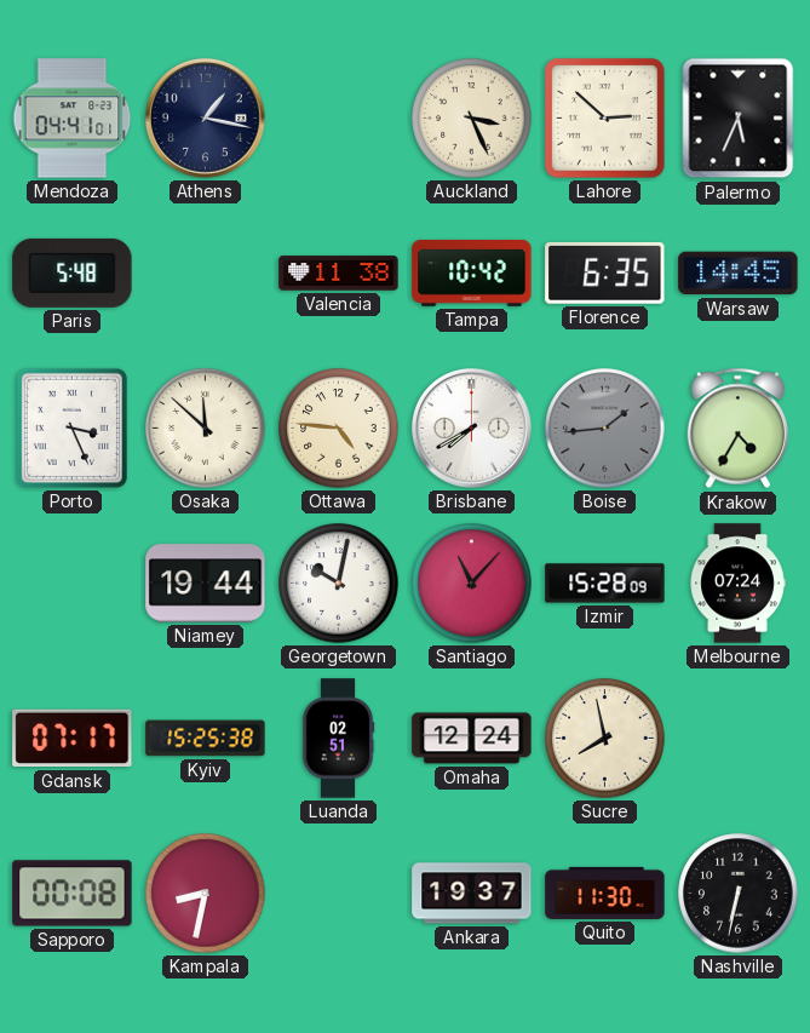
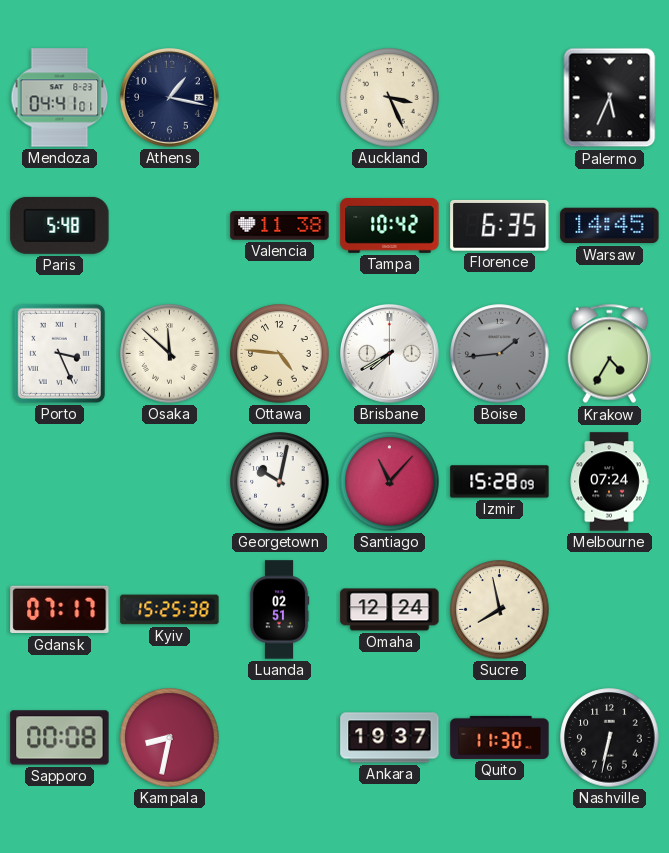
Lahore: 2:52 -> none
Niamey: 19:44 -> none
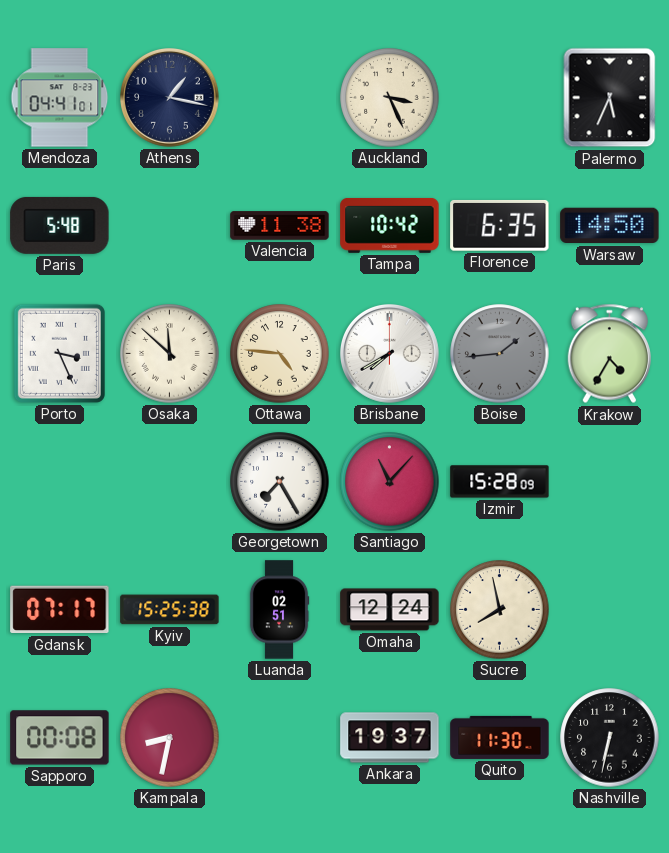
Warsaw: 14:45 -> 14:50
Georgetown: 10:02 -> 7:25
Melbourne: 07:24 -> none
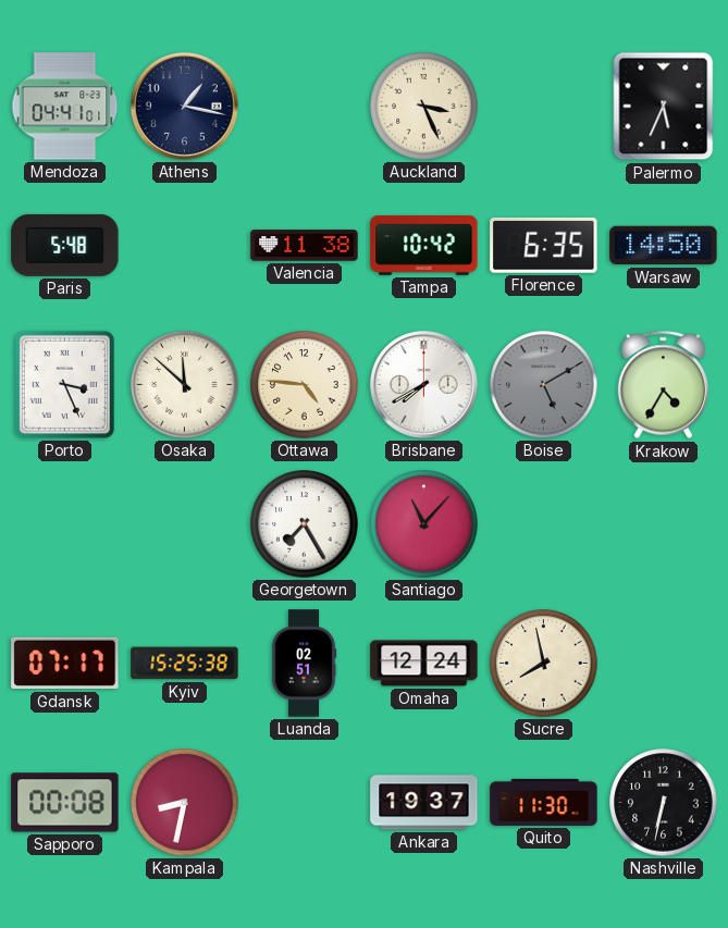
Boise: 1:44 -> 5:10
Izmir: 15:28 -> none
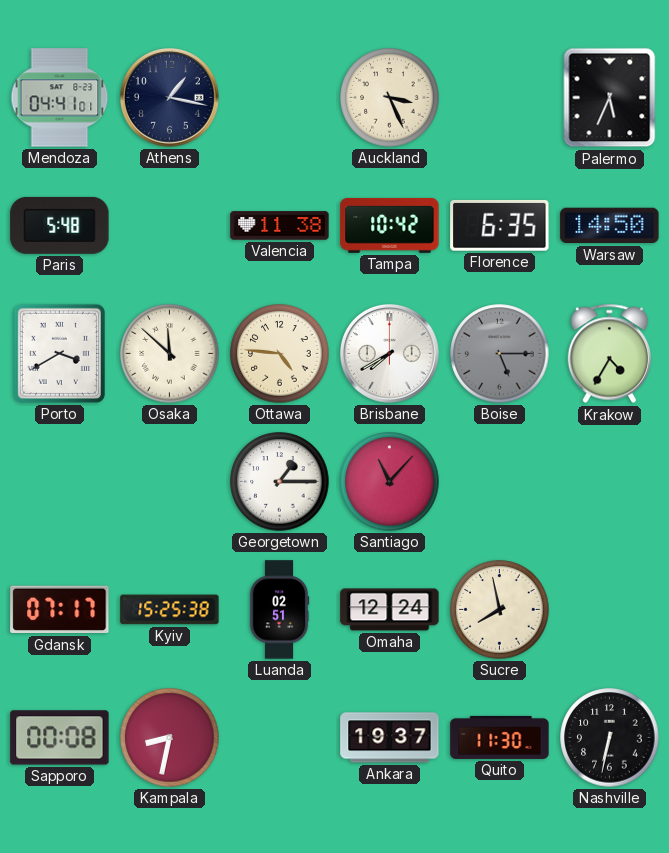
Porto: 3:26 -> 3:40
Boise: 5:10 -> 5:15
Georgetown: 7:25 -> 1:15
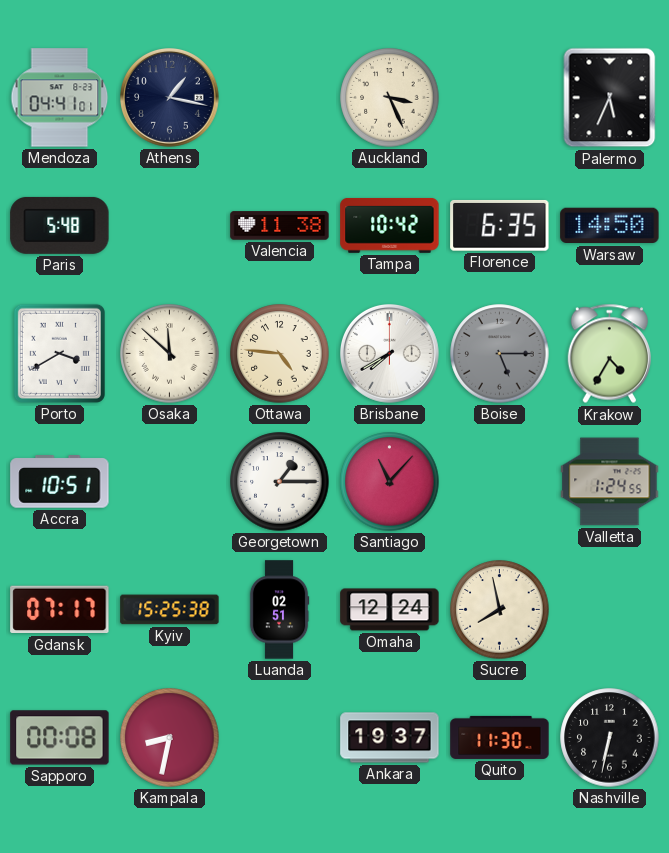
Accra: none -> 10:51
Valletta: none -> 1:24
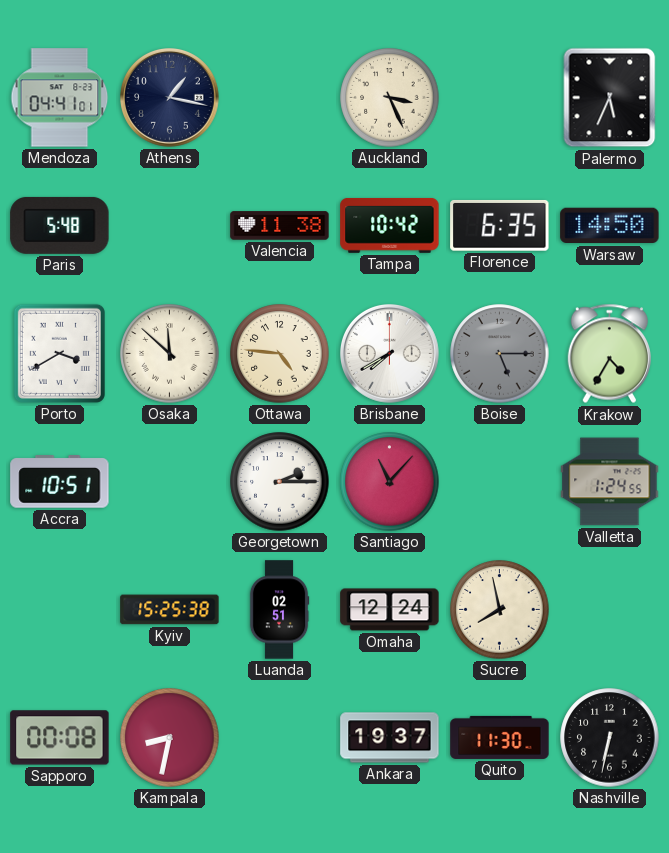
Georgetown: 1:15 -> 2:15
Gdansk: 07:17 -> none
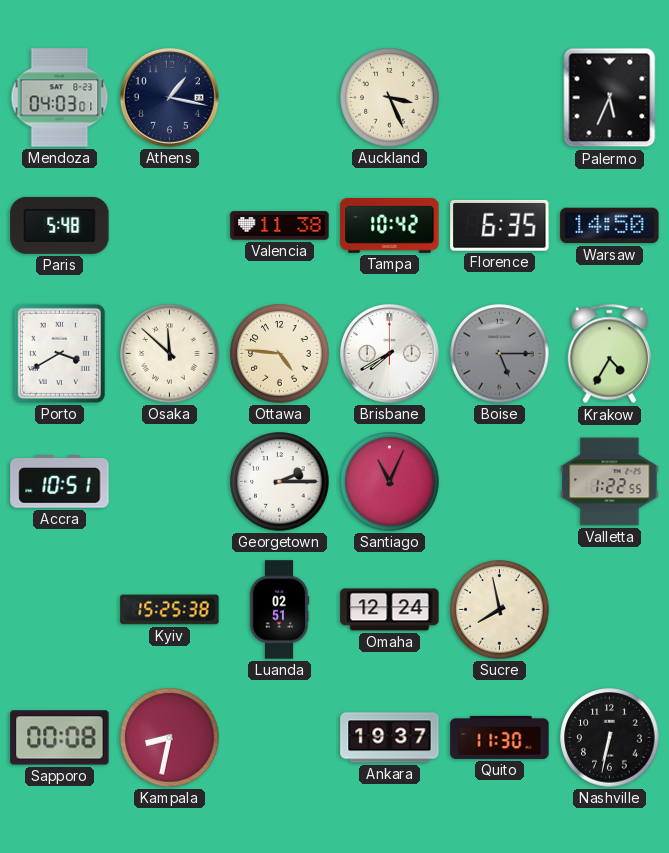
Mendoza: 04:41 -> 04:03
Santiago: 11:07 -> 11:04
Valletta: 1:24 -> 1:22
